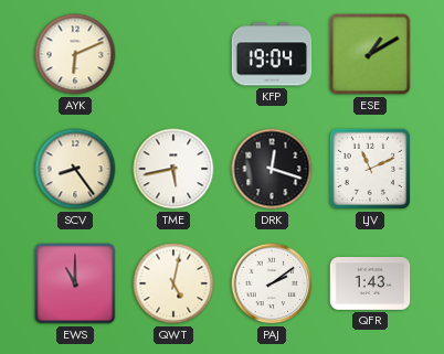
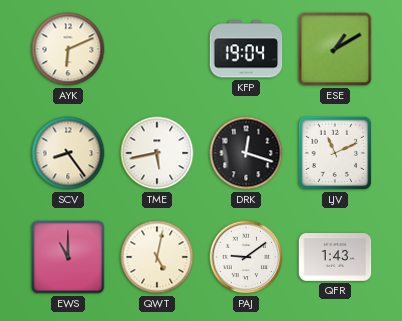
PAJ: 2:09 -> 9:09
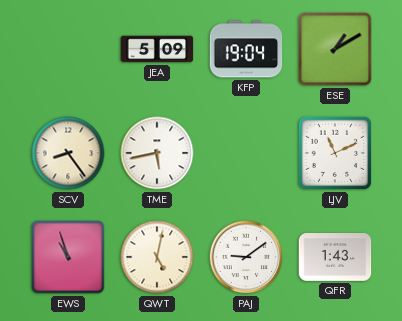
AYK: 6:11 -> none
JEA: none -> 5:09
DRK: 12:18 -> none
EWS: 11:00 -> 10:57
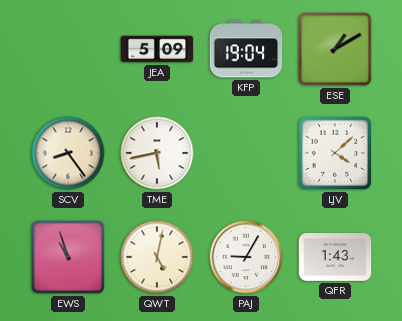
LJV: 11:11 -> 4:08
PAJ: 9:09 -> 9:05
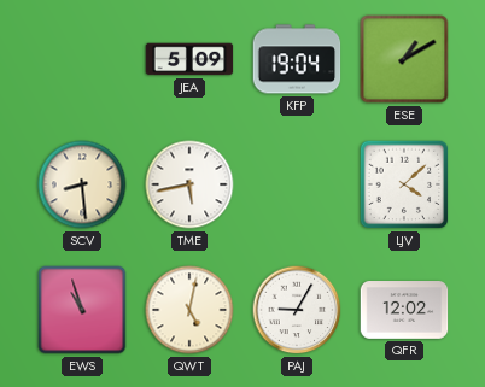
SCV: 8:24 -> 8:29
QFR: 1:43 -> 12:02
